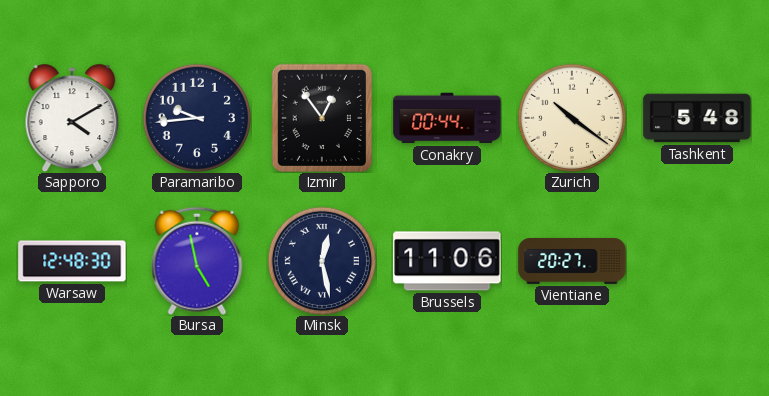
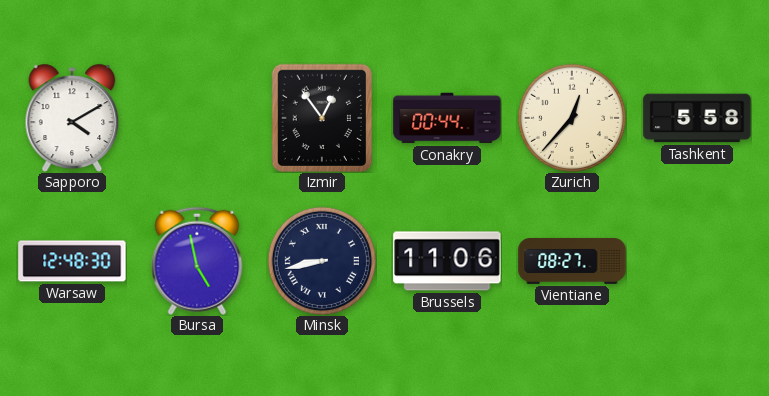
Paramaribo: 9:44 -> none
Zurich: 10:21 -> 12:37
Tashkent: 5:48 -> 5:58
Minsk: 12:28 -> 8:43
Vientiane: 20:27 -> 08:27
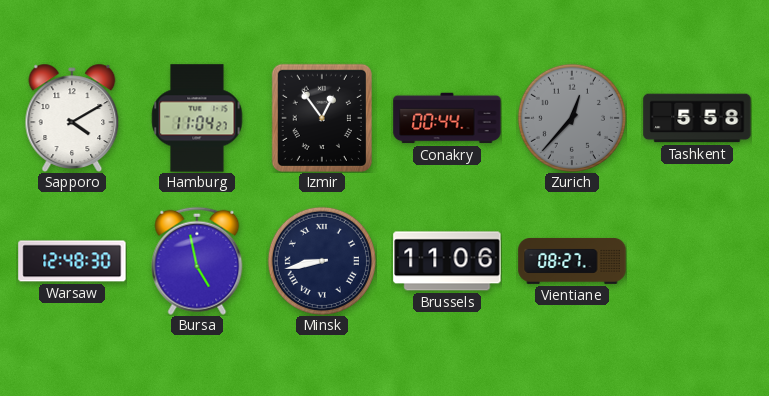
Hamburg: none -> 11:04
Zurich dial: cream -> grey
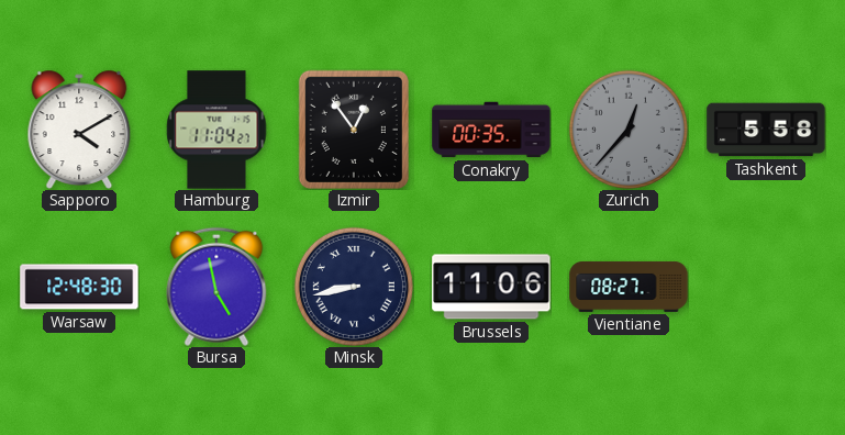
Conakry: 00:44 -> 00:35
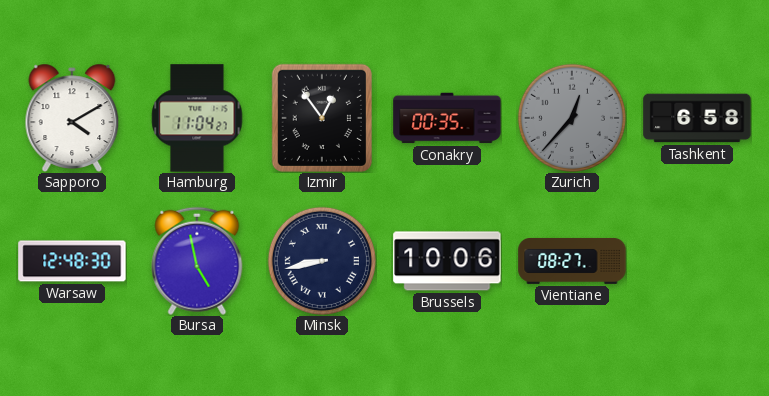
Tashkent: 5:58 -> 6:58
Brussels: 11:06 -> 10:06
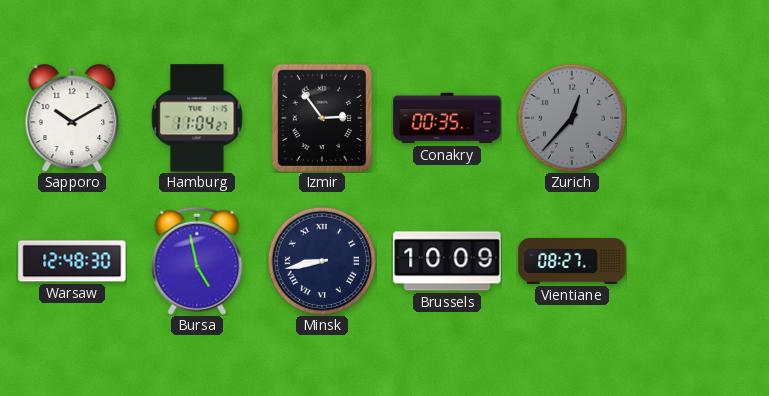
Sapporo: 4:10 -> 10:10
Izmir: 12:54 -> 2:54
Tashkent: 6:58 -> none
Brussels: 10:06 -> 10:09
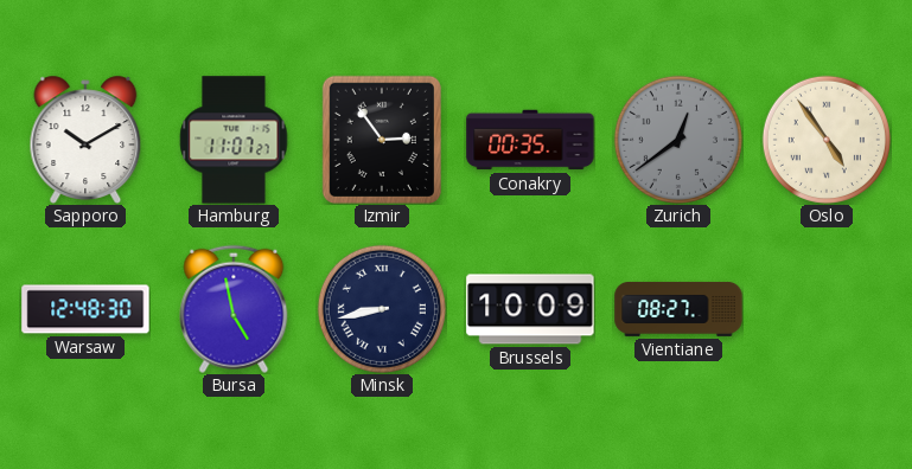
Hamburg: 11:04 -> 11:07
Zurich: 12:37 -> 12:39
Oslo: none -> 4:54
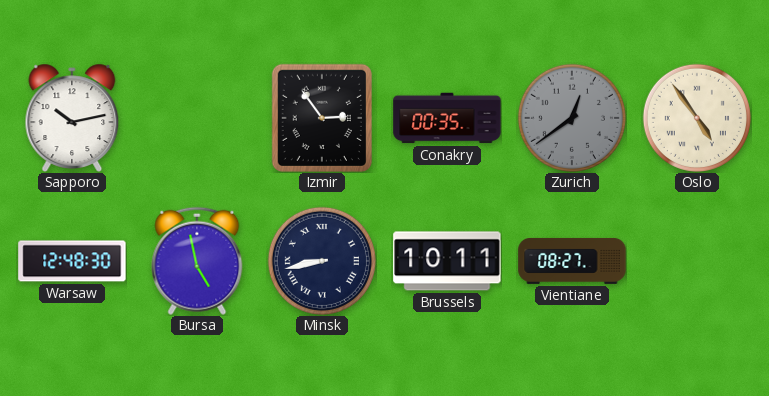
Sapporo: 10:10 -> 10:13
Hamburg: 11:07 -> none
Brussels: 10:09 -> 10:11
